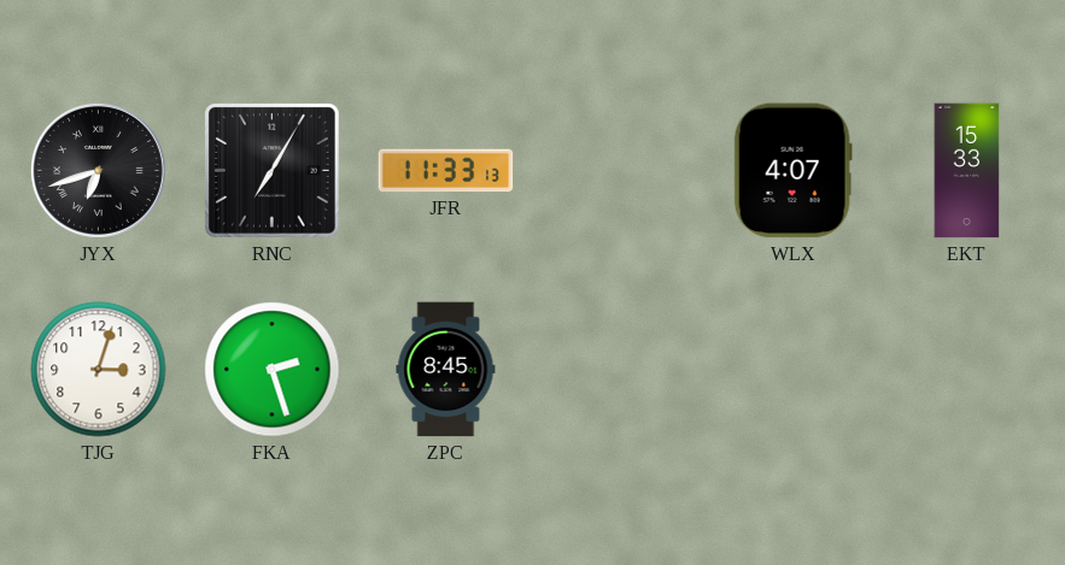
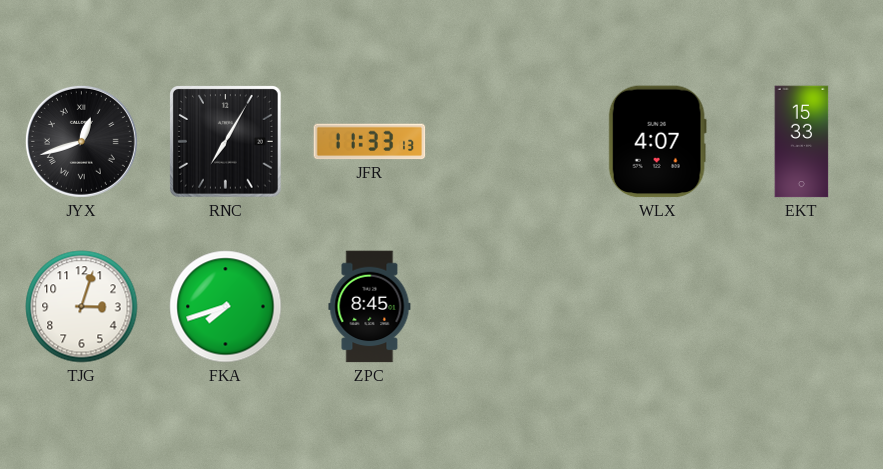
JYX: 6:42 -> 12:42
FKA: 2:27 -> 7:42
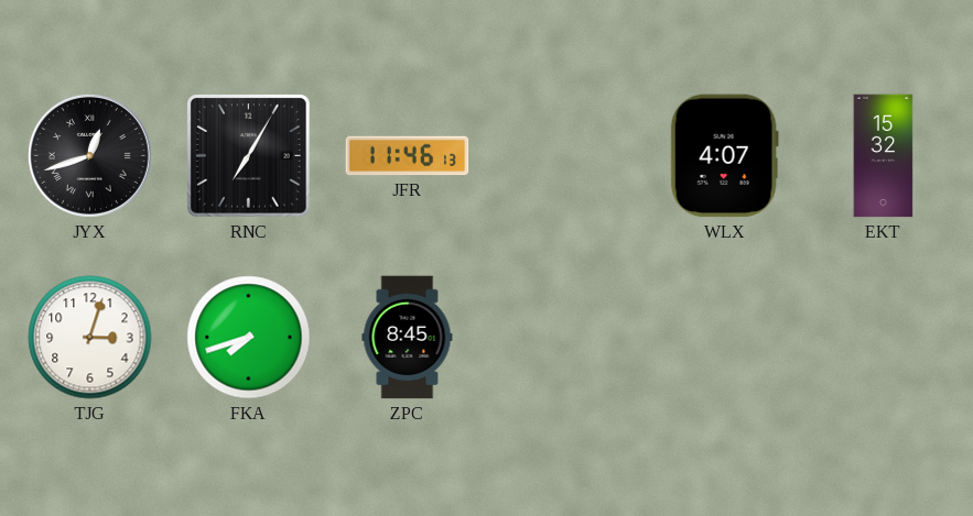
JFR: 11:33 -> 11:46
EKT: 15:33 -> 15:32
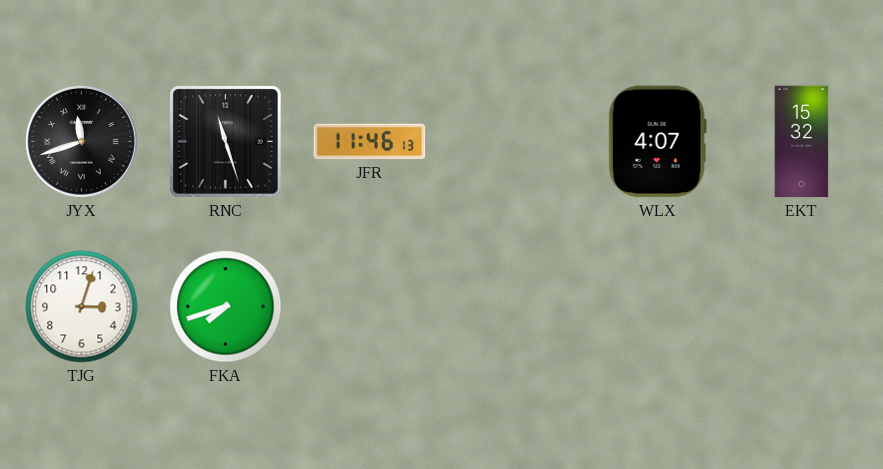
JYX: 12:42 -> 11:42
RNC: 7:05 -> 11:27
ZPC: 8:45 -> none
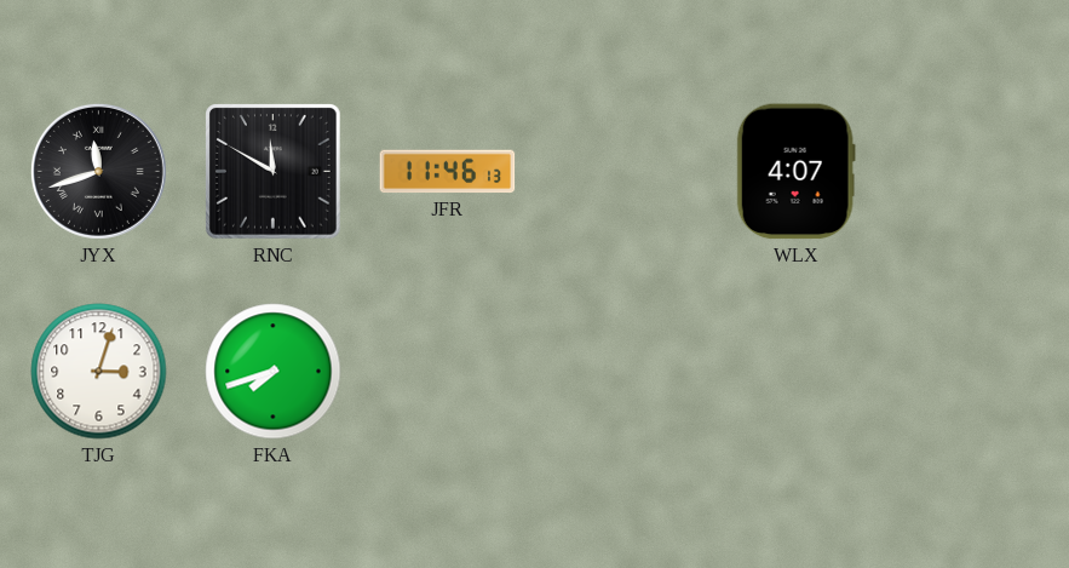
RNC: 11:27 -> 11:50
EKT: 15:32 -> none
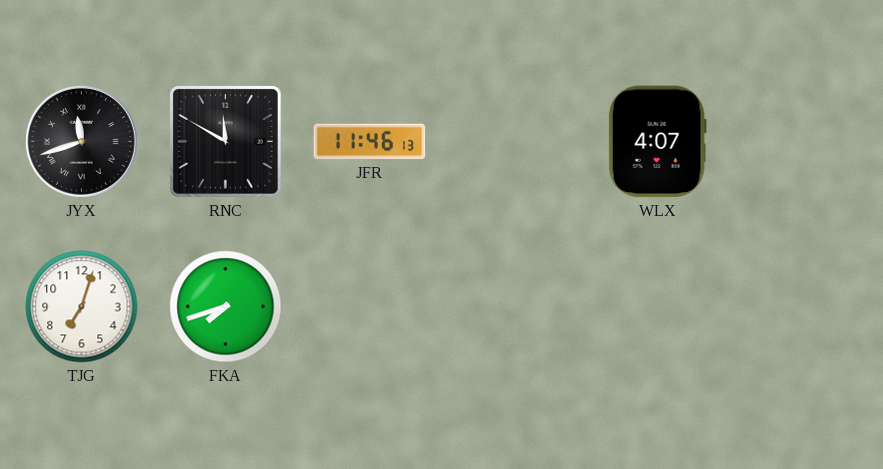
TJG: 3:03 -> 7:03
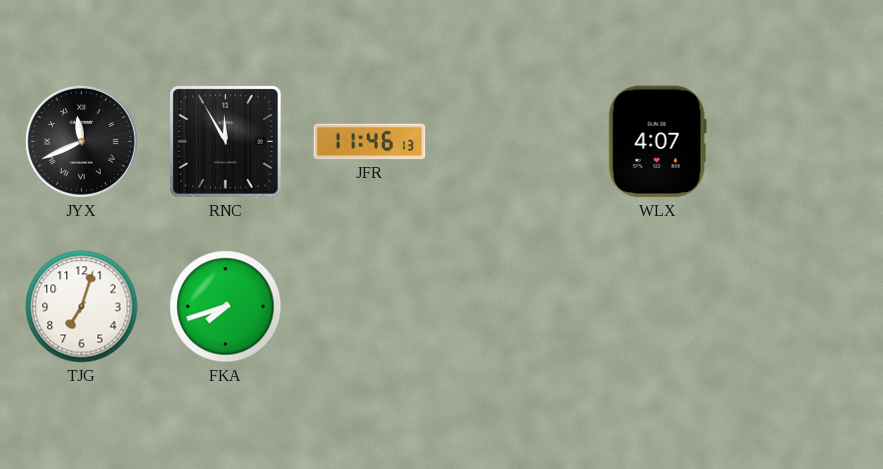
JYX: 11:42 -> 11:41
RNC: 11:50 -> 11:55
